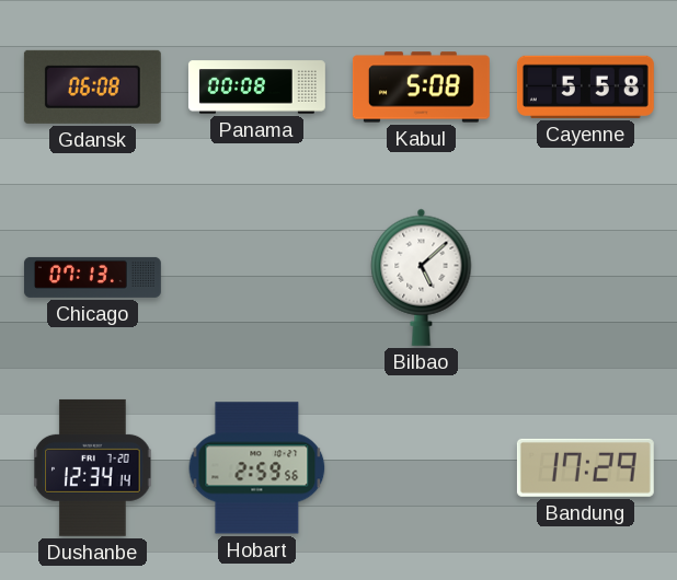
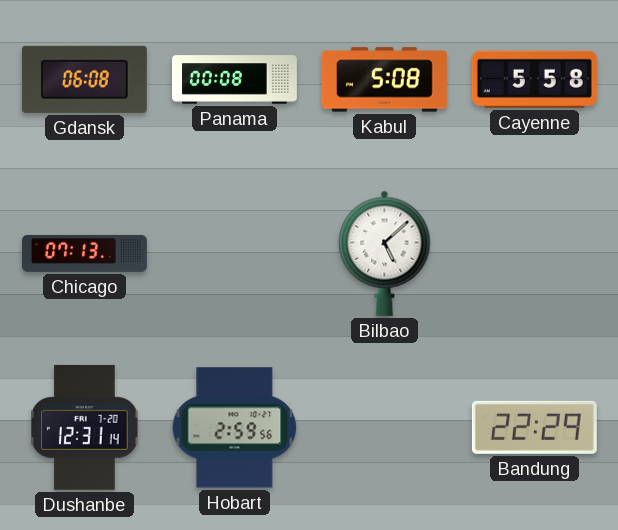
Dushanbe: 12:34 -> 12:31
Bandung: 17:29 -> 22:29
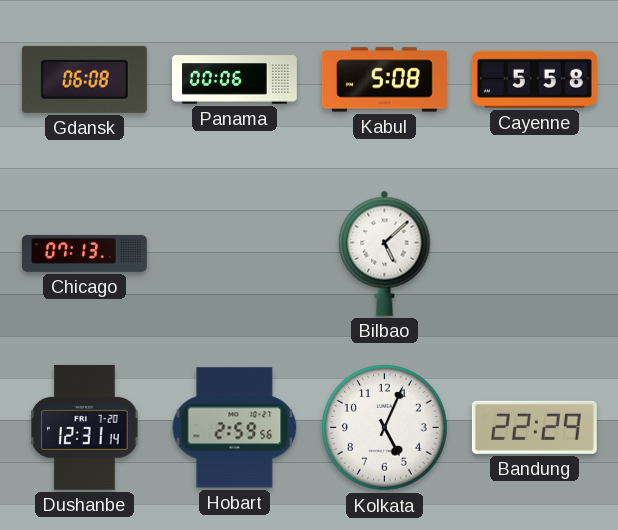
Panama: 00:08 -> 00:06
Kolkata: none -> 5:04
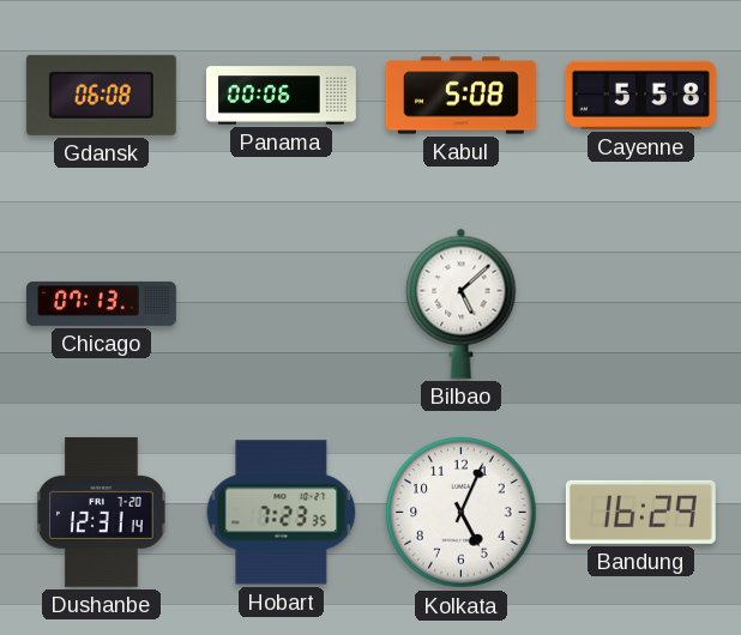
Hobart: 2:59 -> 7:23
Bandung: 22:29 -> 16:29
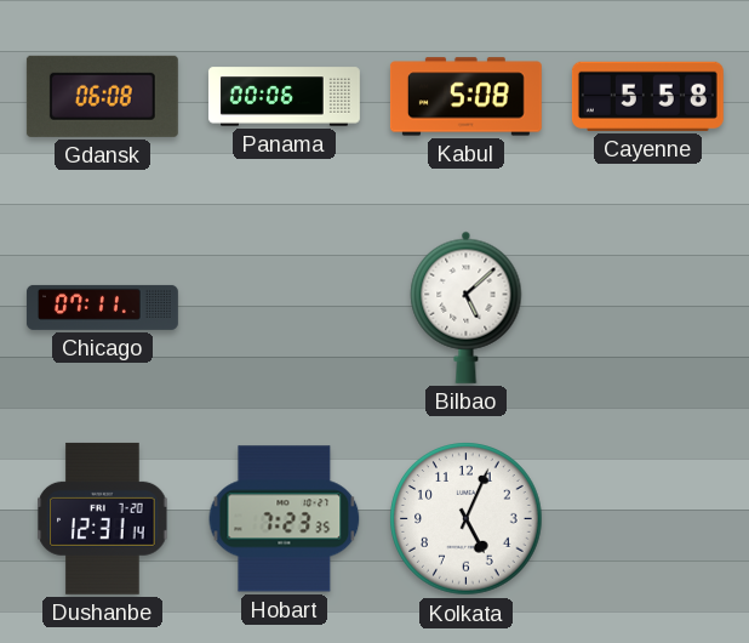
Chicago: 07:13 -> 07:11
Bandung: 16:29 -> none
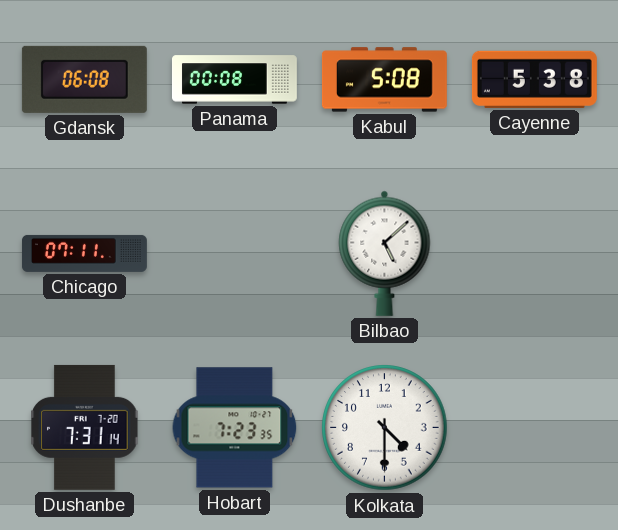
Panama: 00:06 -> 00:08
Cayenne: 5:58 -> 5:38
Dushanbe: 12:31 -> 7:31
Kolkata: 5:04 -> 4:30
